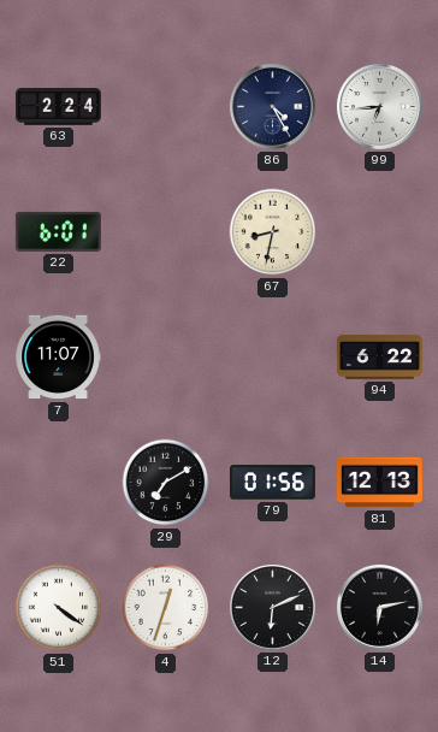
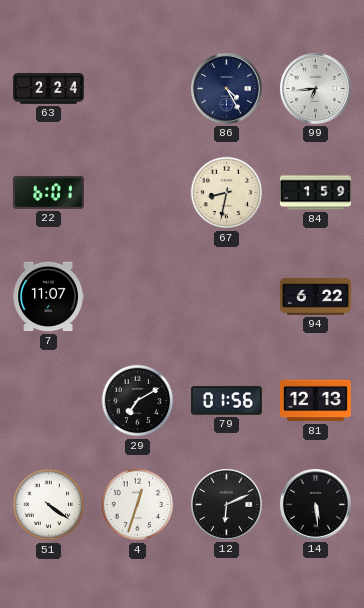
84: none -> 1:59
14: 6:13 -> 5:29
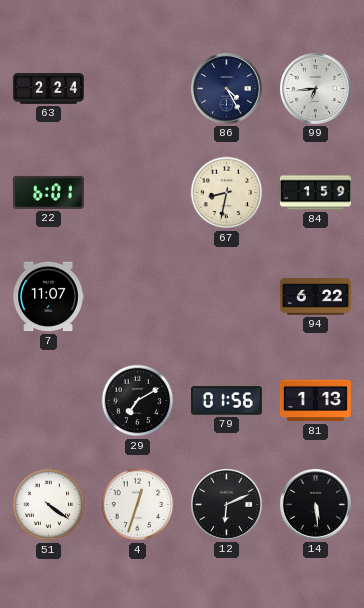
81: 12:13 -> 1:13
